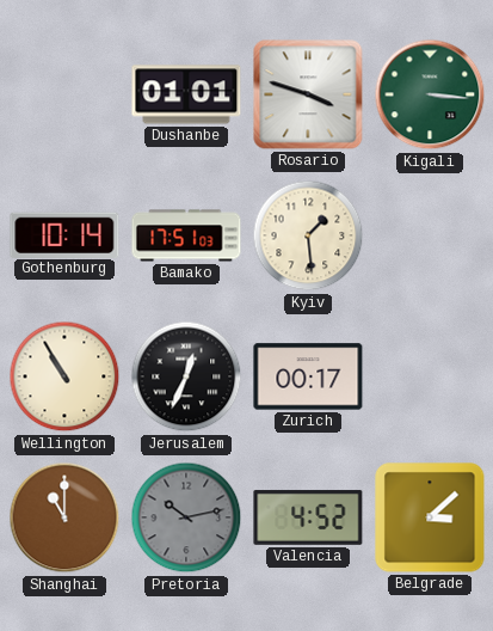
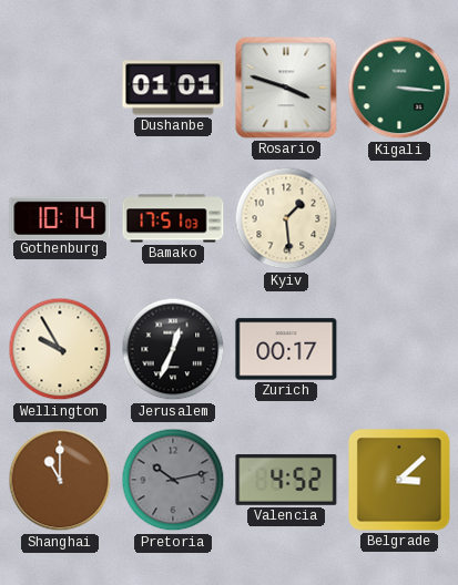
Wellington: 10:55 -> 9:55
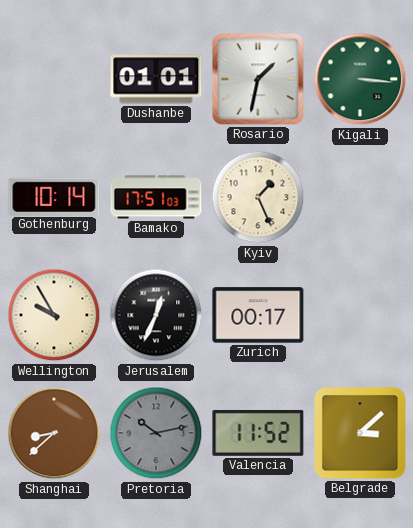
Rosario: 3:48 -> 1:32
Kyiv: 1:29 -> 1:26
Shanghai: 11:00 -> 8:38
Valencia: 4:52 -> 11:52
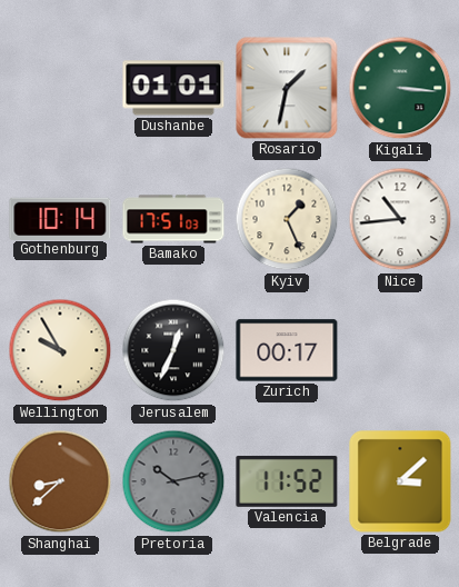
Nice: none -> 10:44
